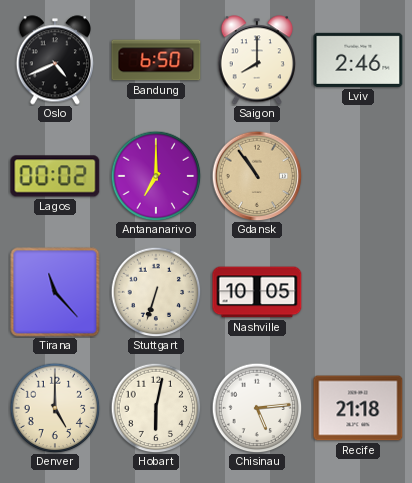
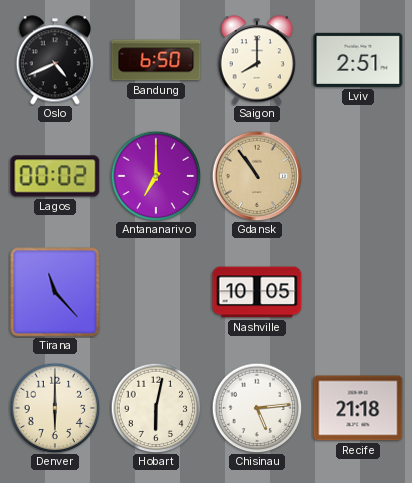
Lviv: 2:46 -> 2:51
Stuttgart: 6:33 -> none
Denver: 5:00 -> 6:00
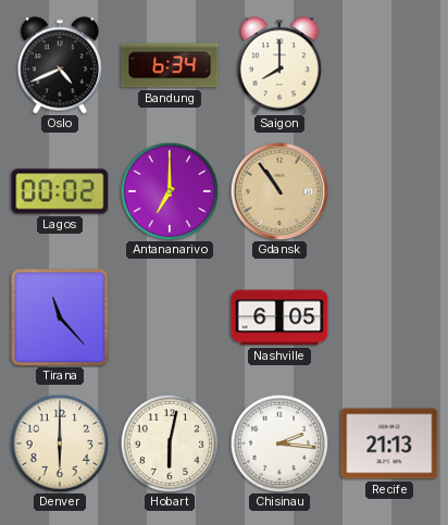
Bandung: 6:50 -> 6:34
Lviv: 2:51 -> none
Nashville: 10:05 -> 6:05
Chisinau: 5:14 -> 2:16
Recife: 21:18 -> 21:13
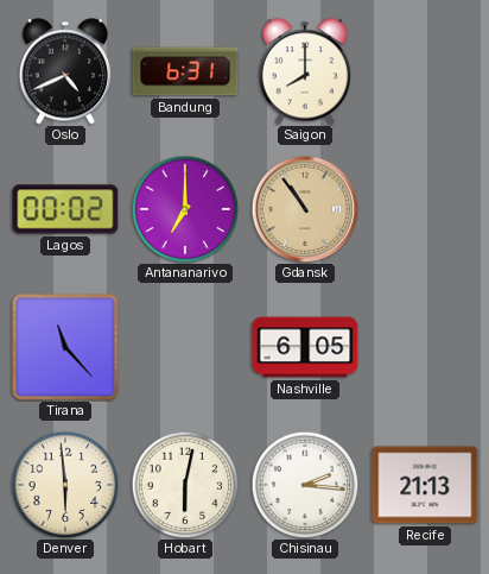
Bandung: 6:34 -> 6:31
Denver: 6:00 -> 5:59
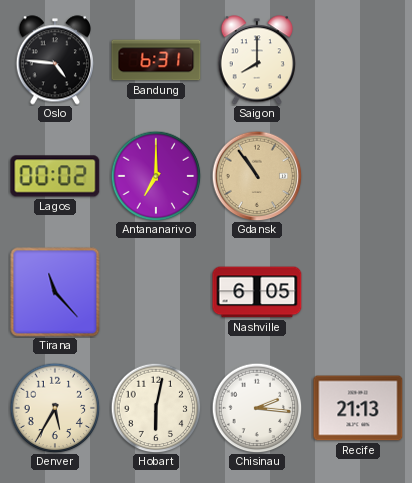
Oslo: 4:41 -> 4:46
Denver: 5:59 -> 5:35
